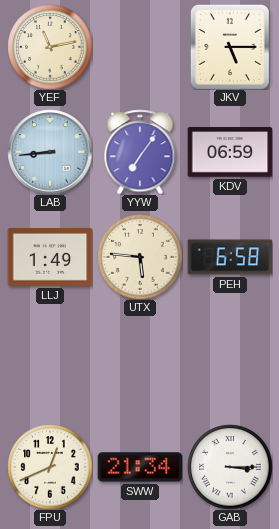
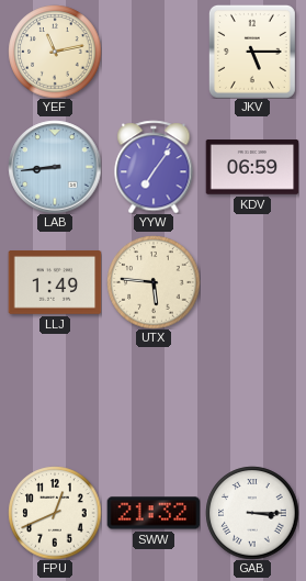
PEH: 6:58 -> none
SWW: 21:34 -> 21:32
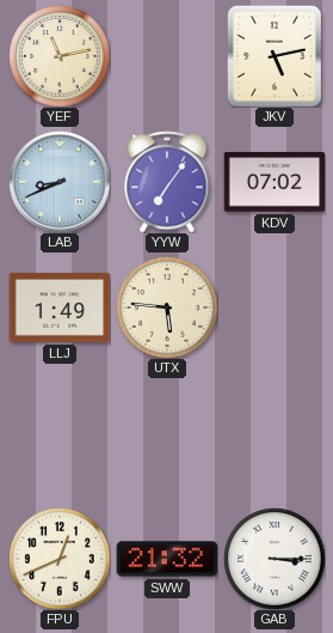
JKV: 5:15 -> 5:13
LAB: 8:44 -> 8:41
KDV: 06:59 -> 07:02
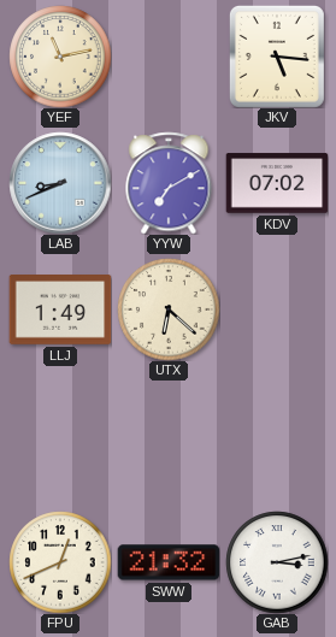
JKV: 5:13 -> 5:16
YYW: 7:06 -> 7:10
UTX: 5:46 -> 6:22
GAB: 3:15 -> 3:13
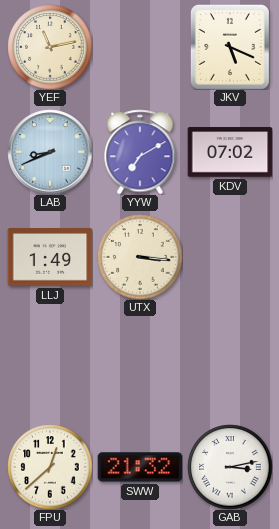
JKV: 5:16 -> 5:19
UTX: 6:22 -> 3:16
FPU: 12:41 -> 12:38
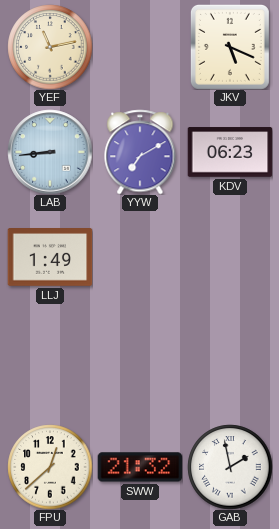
LAB: 8:41 -> 8:44
KDV: 07:02 -> 06:23
UTX: 3:16 -> none
GAB: 3:13 -> 1:58
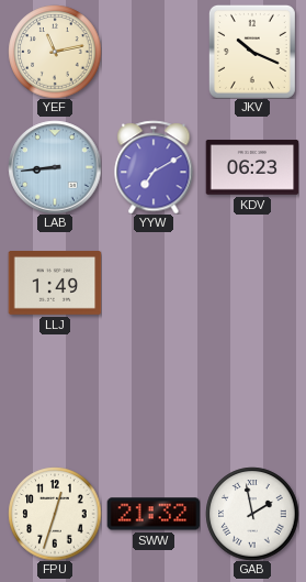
JKV: 5:19 -> 10:19
FPU: 12:38 -> 12:33
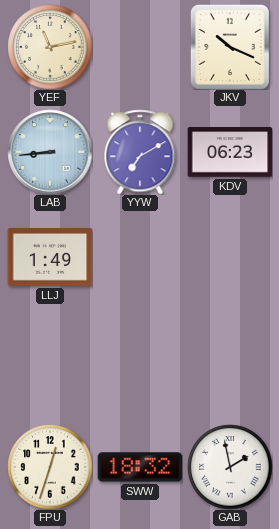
SWW: 21:32 -> 18:32
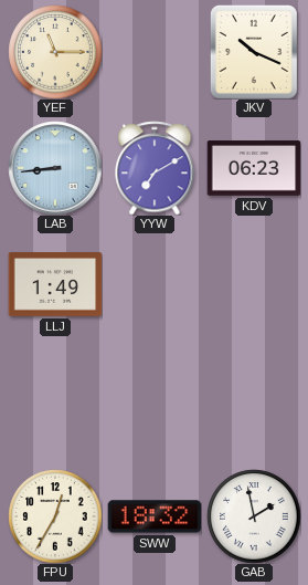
YEF: 11:13 -> 11:15
FPU: 12:33 -> 12:35
